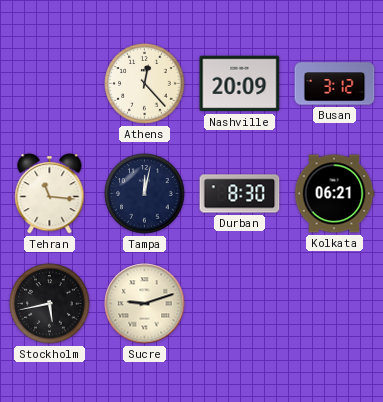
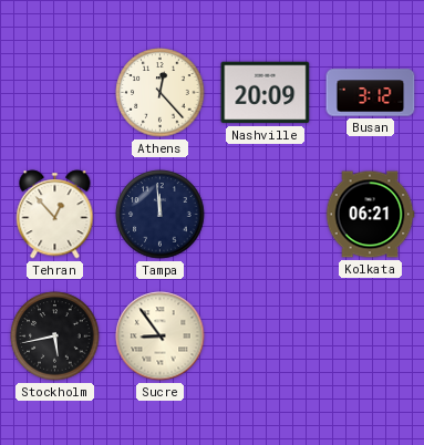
Tehran: 11:16 -> 12:53
Tampa: 12:02 -> 11:59
Durban: 8:30 -> none
Sucre: 9:12 -> 8:54
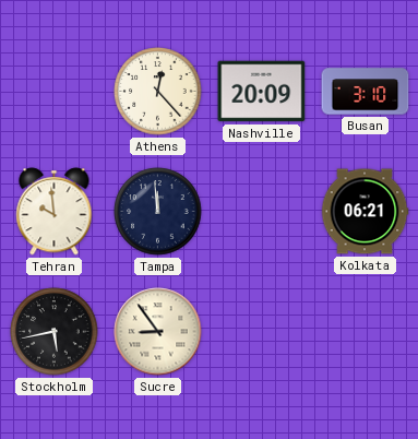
Busan: 3:12 -> 3:10
Tehran: 12:53 -> 9:59
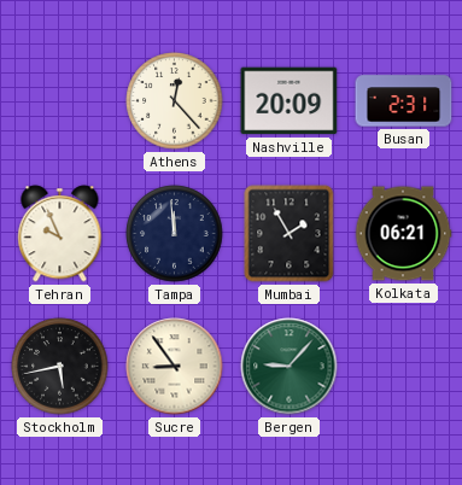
Busan: 3:10 -> 2:31
Tehran: 9:59 -> 9:56
Mumbai: none -> 1:55
Bergen: none -> 9:07
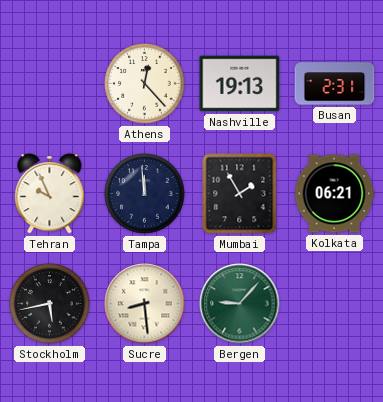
Nashville: 20:09 -> 19:13
Sucre: 8:54 -> 8:29
